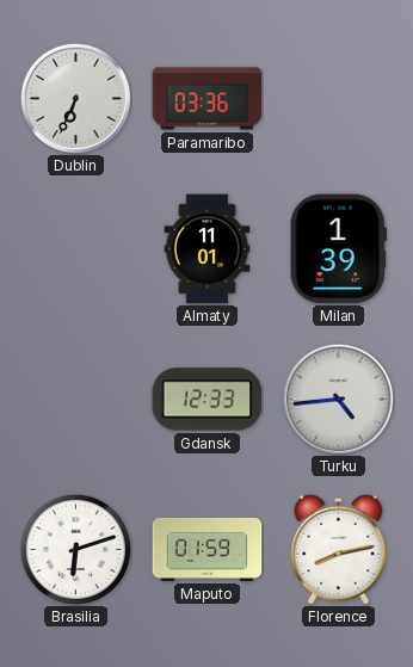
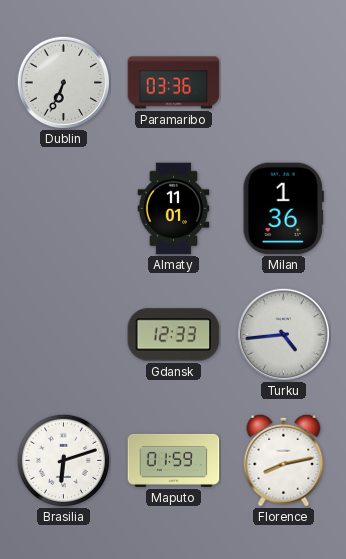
Milan: 1:39 -> 1:36
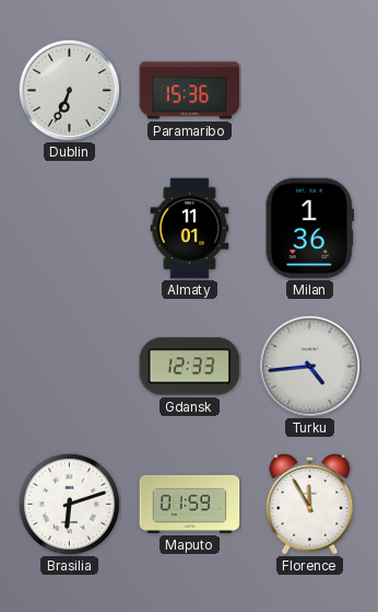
Paramaribo: 03:36 -> 15:36
Florence: 8:13 -> 11:55
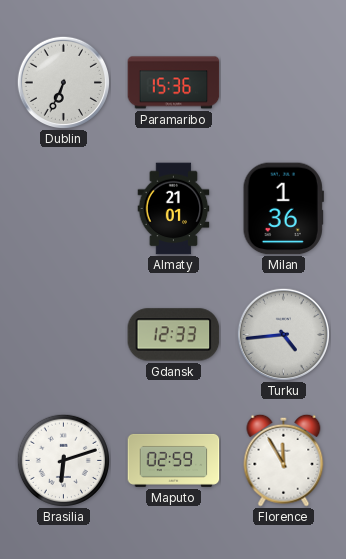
Almaty: 11:01 -> 21:01
Maputo: 01:59 -> 02:59
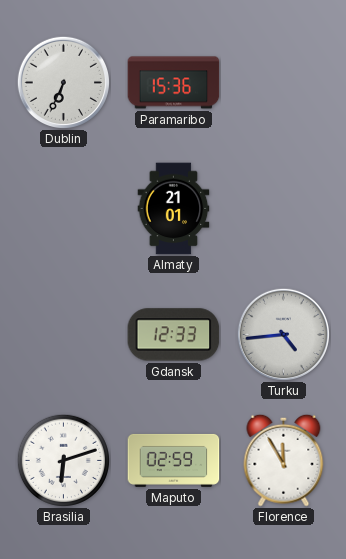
Milan: 1:36 -> none
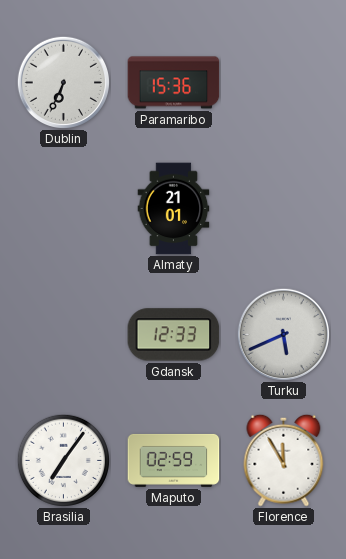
Turku: 4:44 -> 5:41
Brasilia: 6:12 -> 7:06
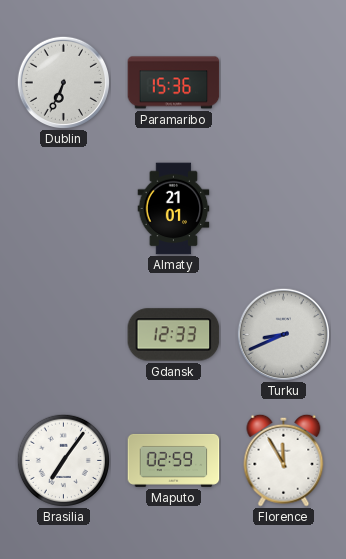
Turku: 5:41 -> 8:41
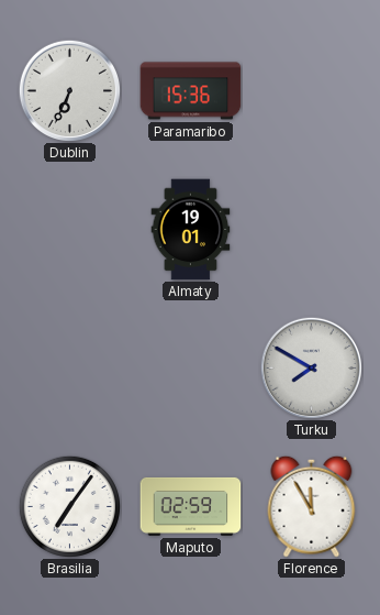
Almaty: 21:01 -> 19:01
Gdansk: 12:33 -> none
Turku: 8:41 -> 7:50
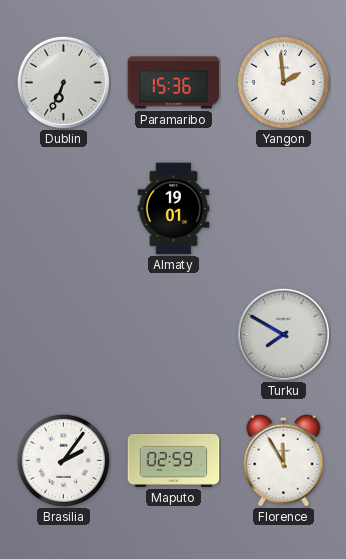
Yangon: none -> 1:59
Brasilia: 7:06 -> 2:06
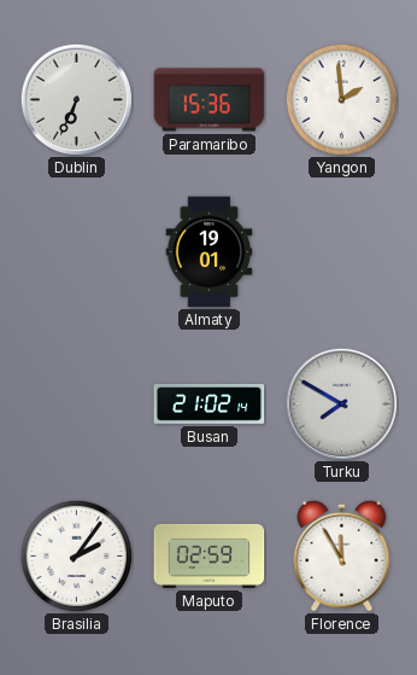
Busan: none -> 21:02
